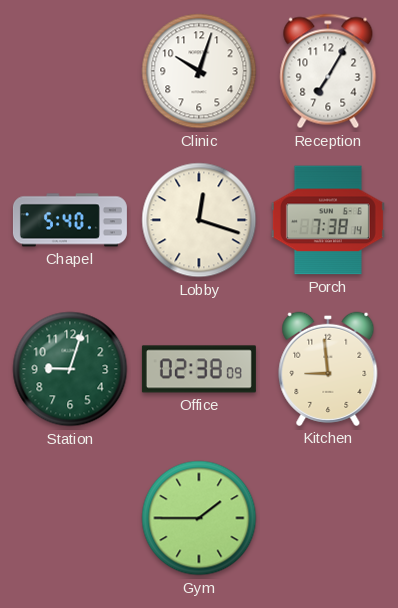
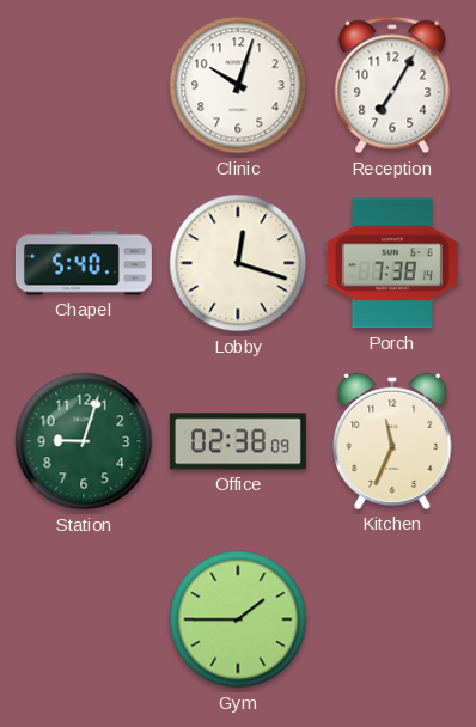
Kitchen: 8:59 -> 11:34
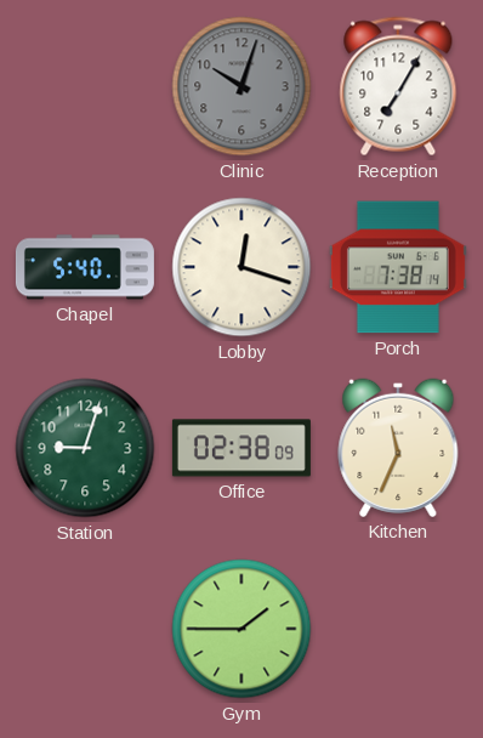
Clinic dial: white -> grey
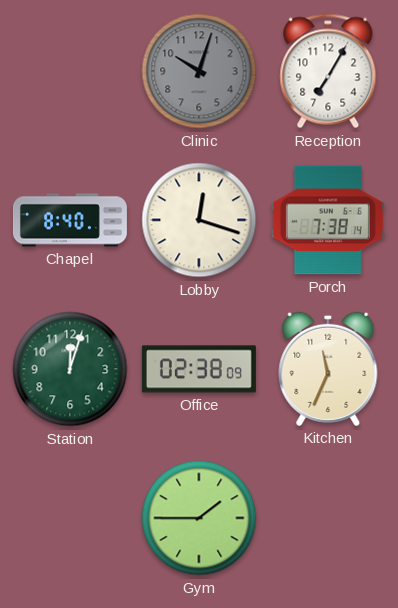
Chapel: 5:40 -> 8:40
Station: 9:03 -> 12:03
